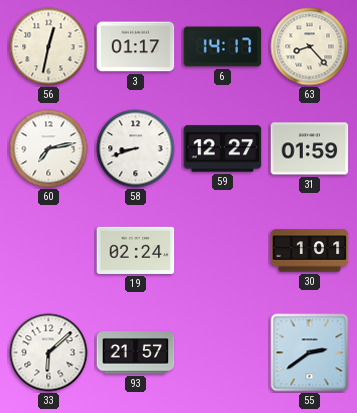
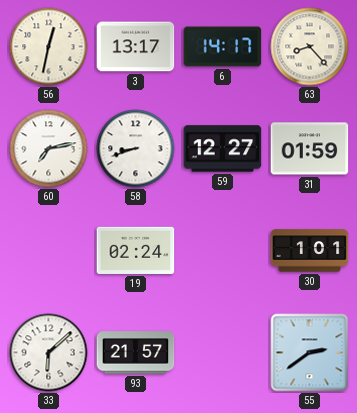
3: 01:17 -> 13:17
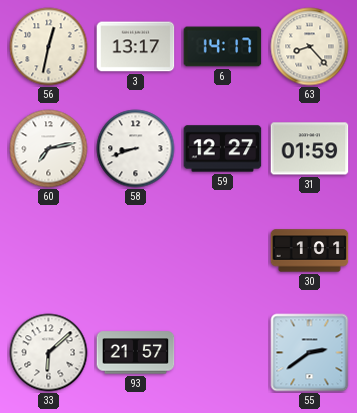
19: 02:24 -> none
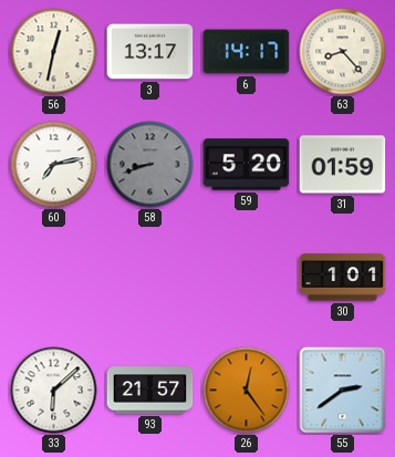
58 dial: white -> grey
59: 12:27 -> 5:20
26: none -> 12:24
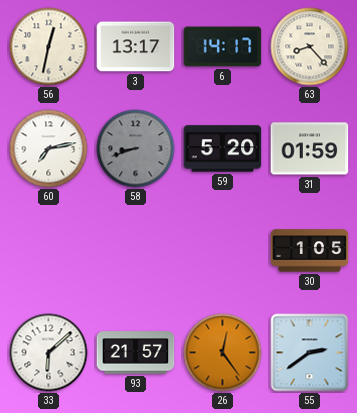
30: 1:01 -> 1:05
